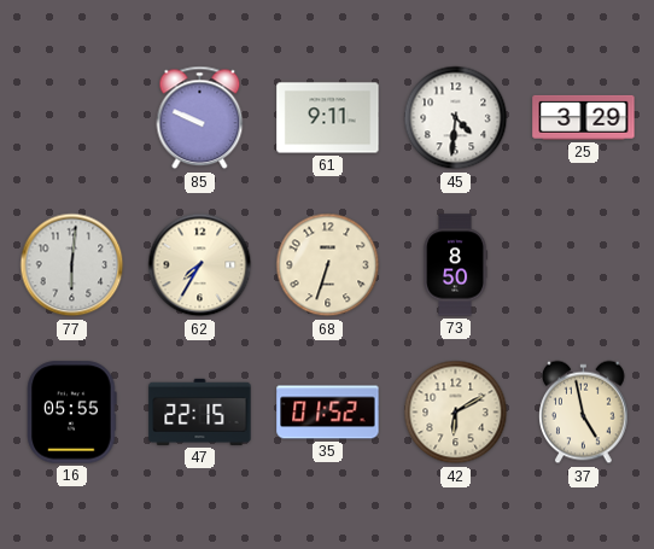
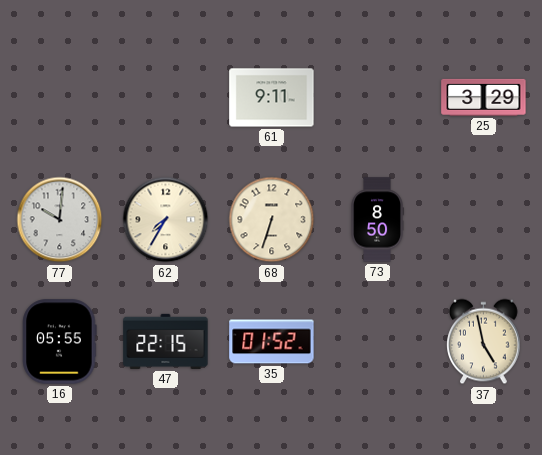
85: 9:49 -> none
45: 4:31 -> none
77: 6:01 -> 10:01
42: 6:10 -> none
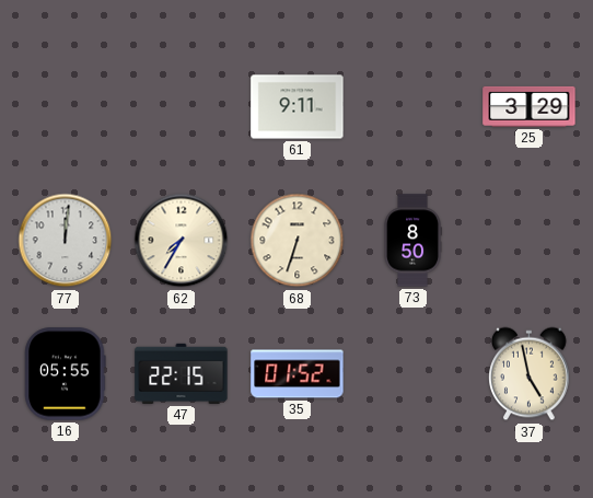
77: 10:01 -> 12:01
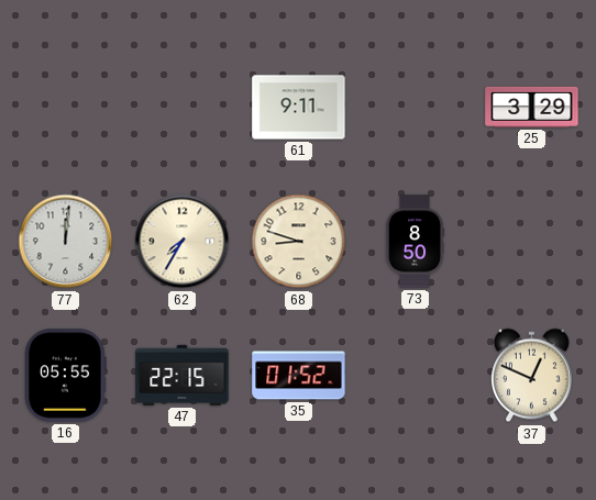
68: 6:33 -> 8:48
37: 4:58 -> 12:49
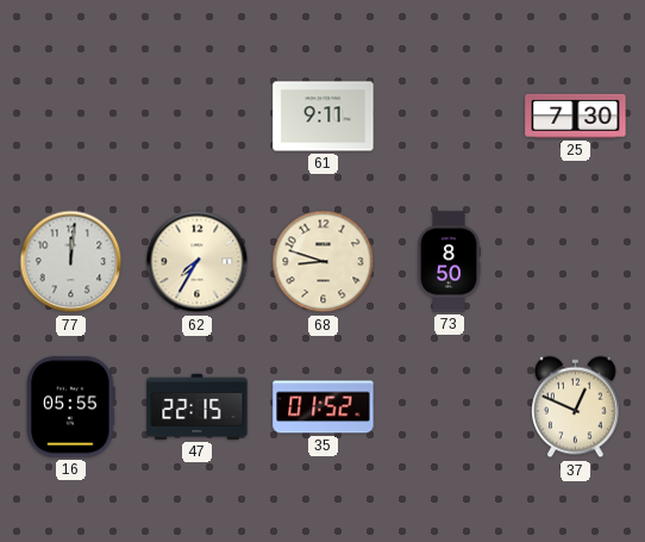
25: 3:29 -> 7:30
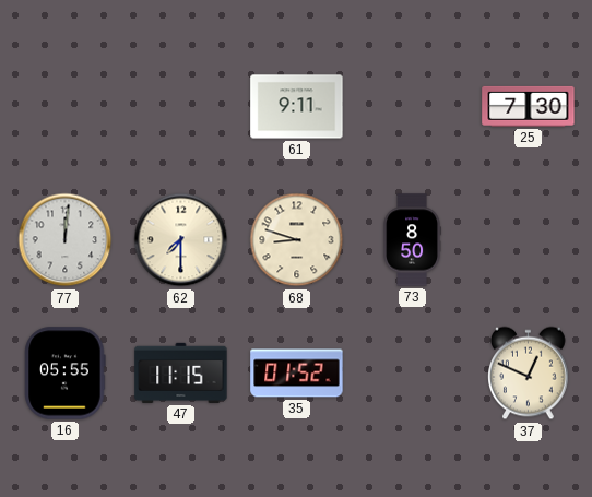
62: 7:35 -> 7:30
47: 22:15 -> 11:15
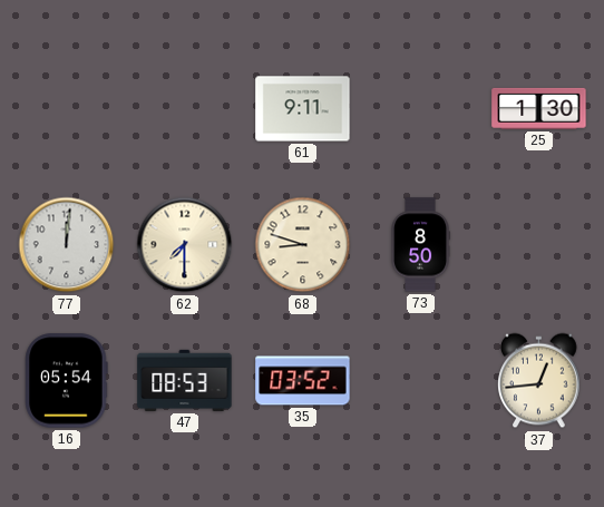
25: 7:30 -> 1:30
16: 05:55 -> 05:54
47: 11:15 -> 08:53
35: 01:52 -> 03:52
37: 12:49 -> 12:44
